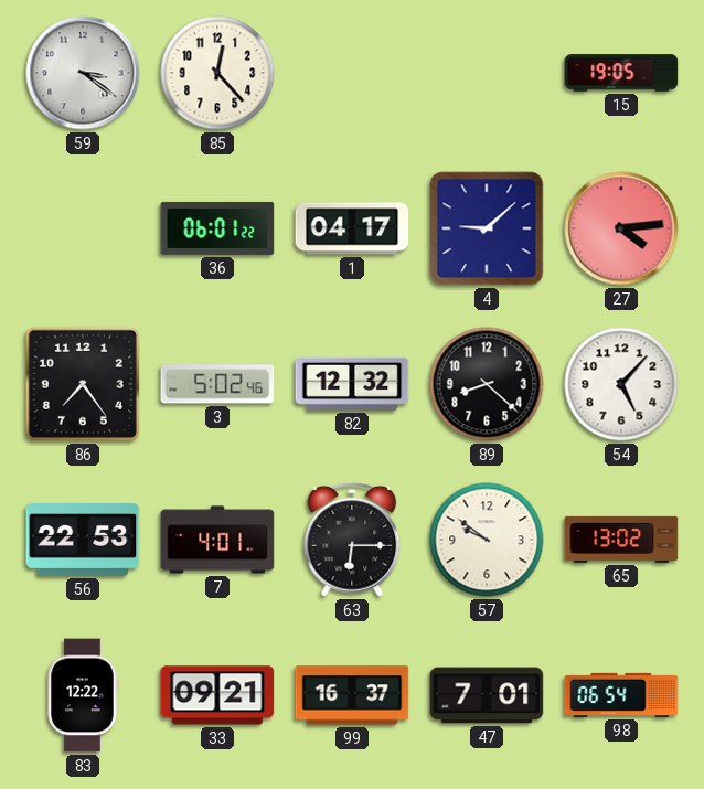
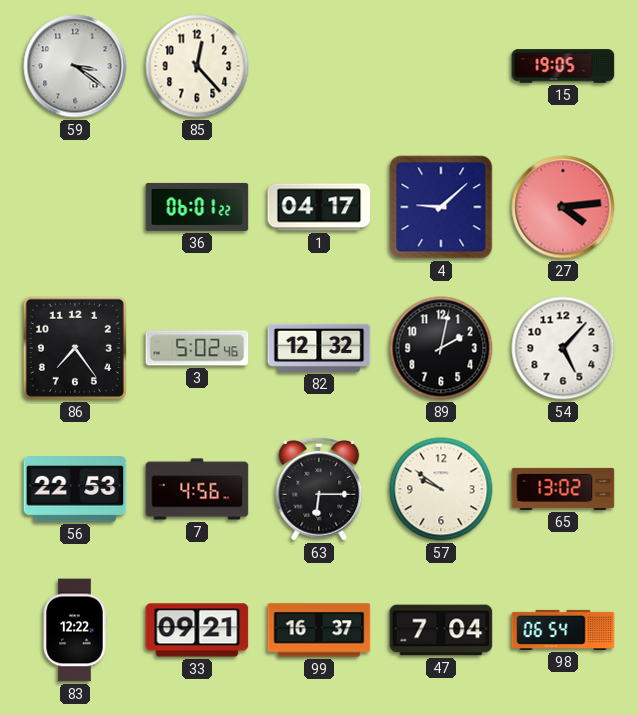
89: 8:22 -> 2:02
7: 4:01 -> 4:56
47: 7:01 -> 7:04
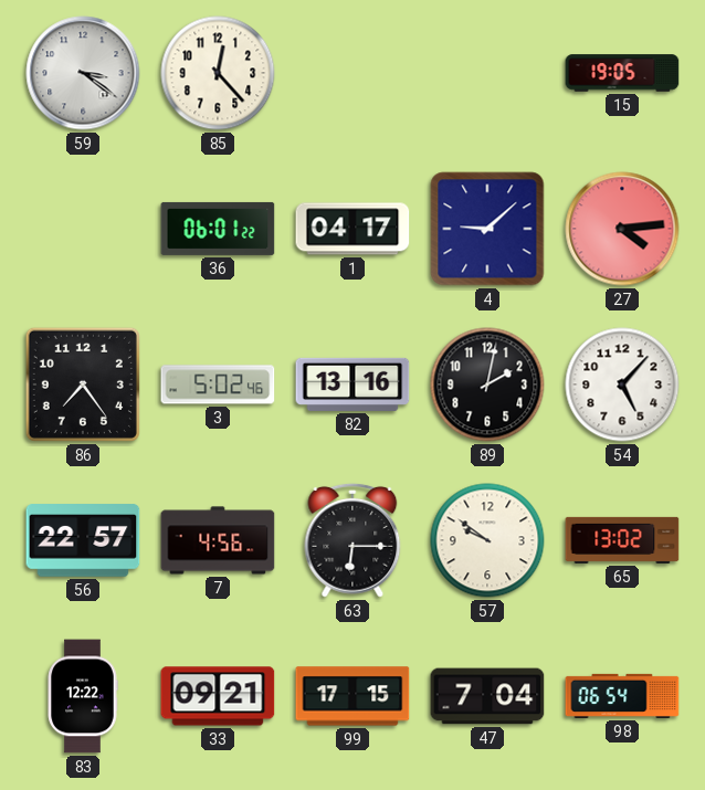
82: 12:32 -> 13:16
56: 22:53 -> 22:57
99: 16:37 -> 17:15
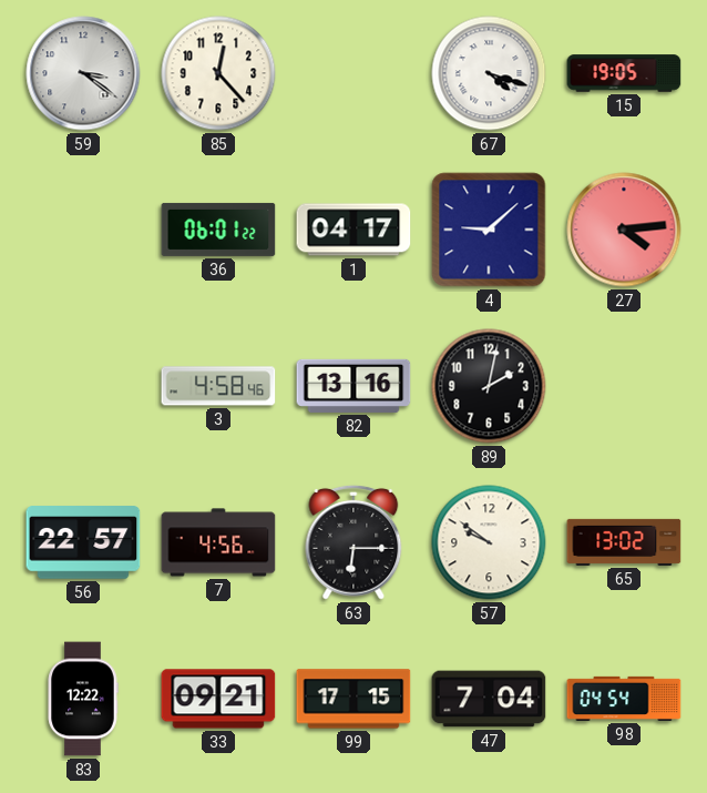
67: none -> 4:18
86: 7:24 -> none
3: 5:02 -> 4:58
54: 5:07 -> none
98: 06:54 -> 04:54
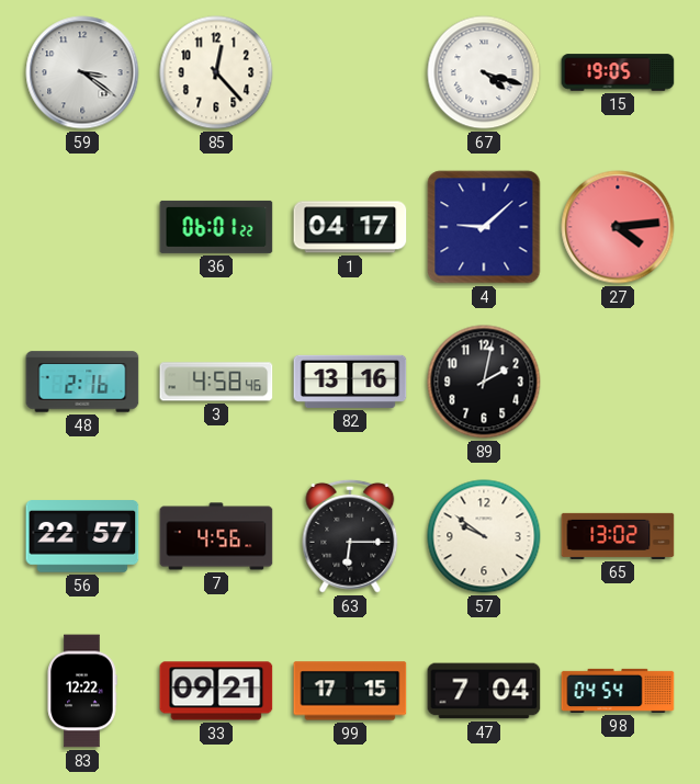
48: none -> 2:16
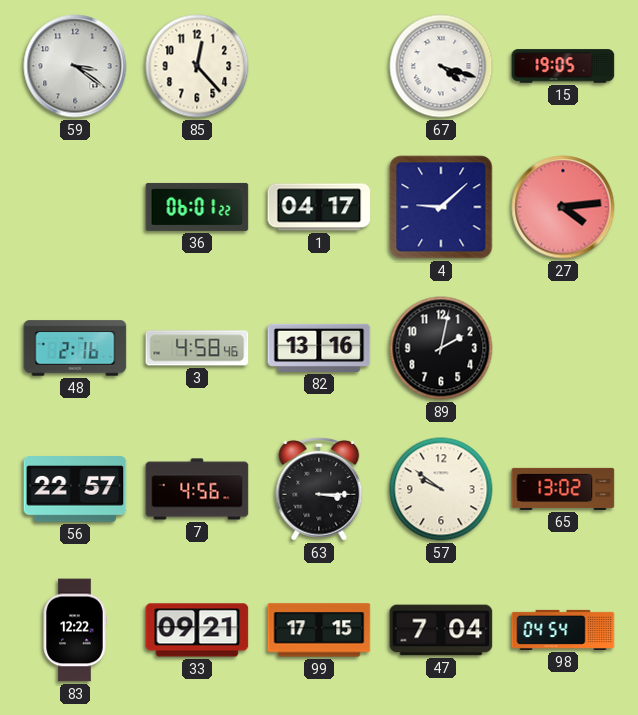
63: 6:15 -> 3:15
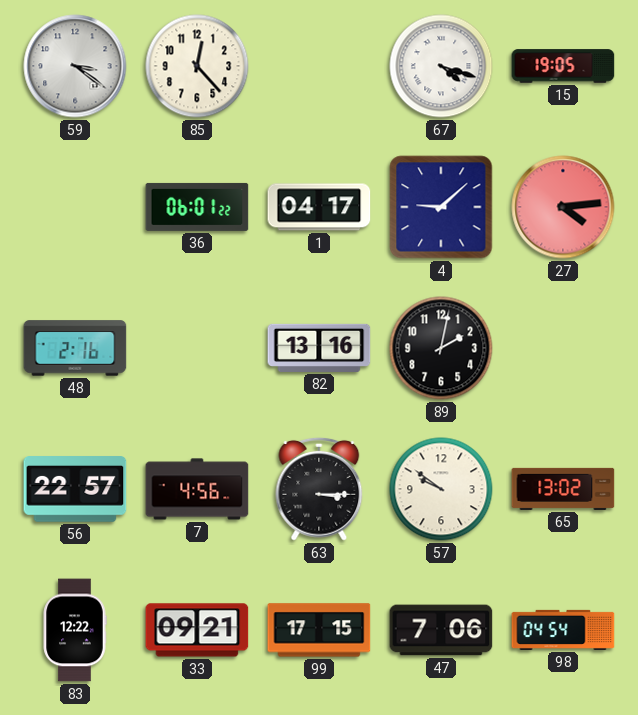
3: 4:58 -> none
47: 7:04 -> 7:06
